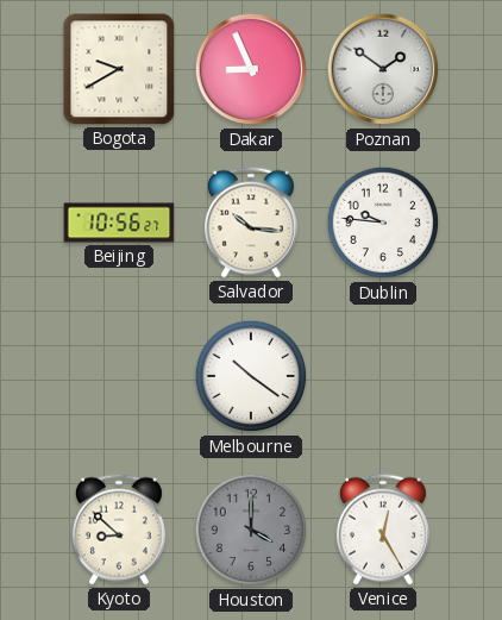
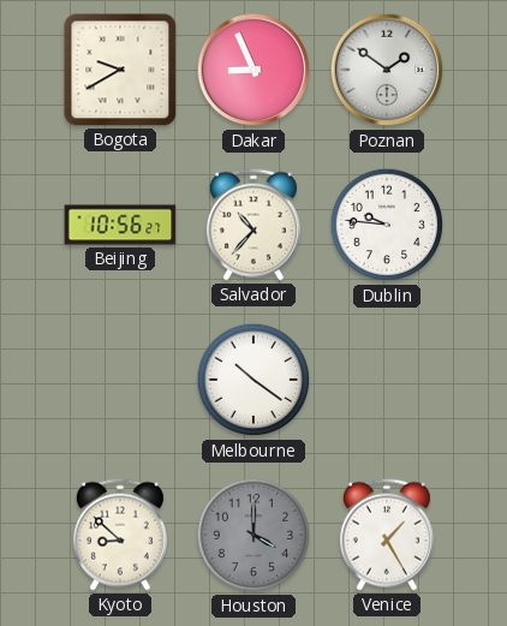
Salvador: 10:16 -> 10:37
Venice: 12:25 -> 1:25
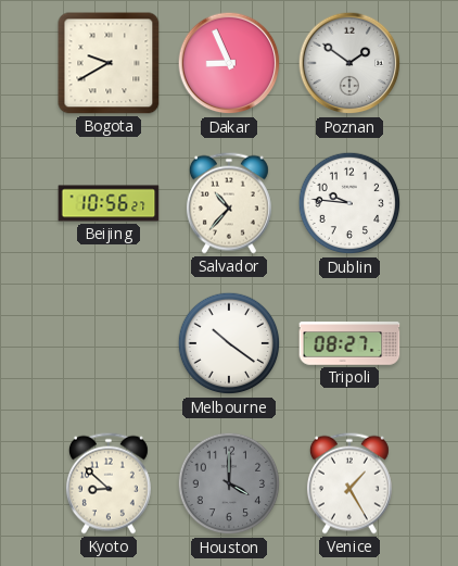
Tripoli: none -> 08:27
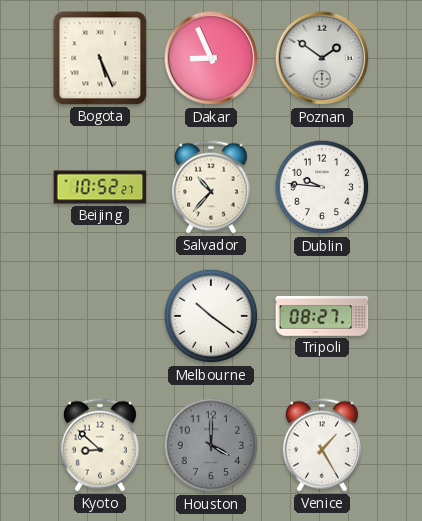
Bogota: 9:40 -> 5:26
Beijing: 10:56 -> 10:52
